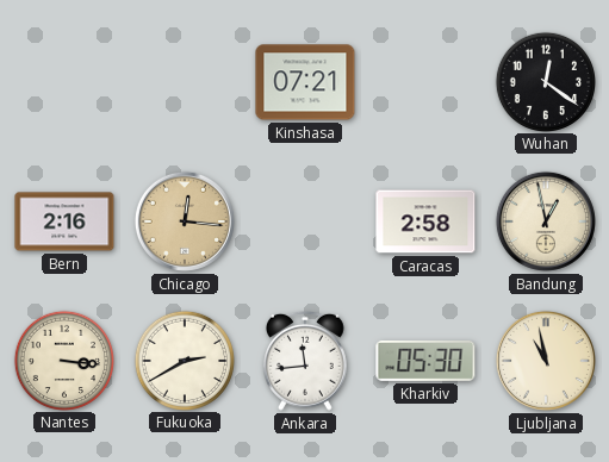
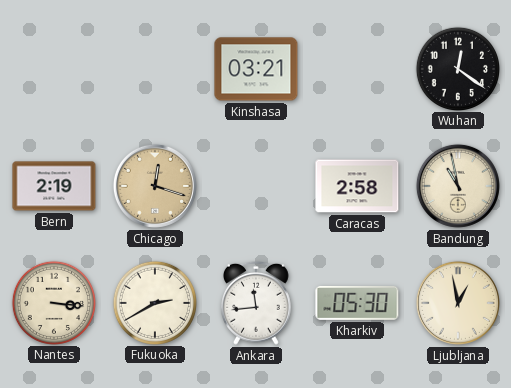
Kinshasa: 07:21 -> 03:21
Bern: 2:16 -> 2:19
Chicago: 12:16 -> 12:18
Bandung: 12:58 -> 10:58
Ljubljana: 10:58 -> 12:58
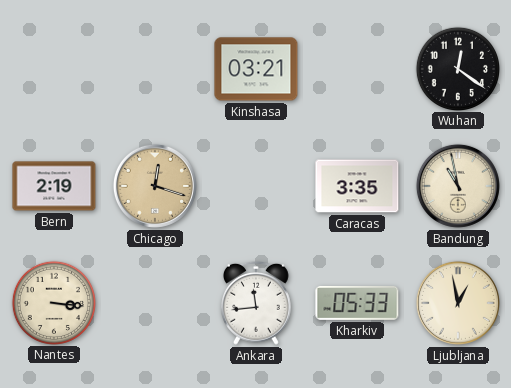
Caracas: 2:58 -> 3:35
Fukuoka: 2:40 -> none
Kharkiv: 05:30 -> 05:33
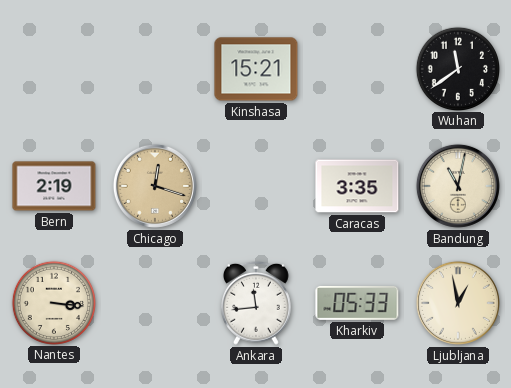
Kinshasa: 03:21 -> 15:21
Wuhan: 12:21 -> 11:39
Bandung: 10:58 -> 11:02
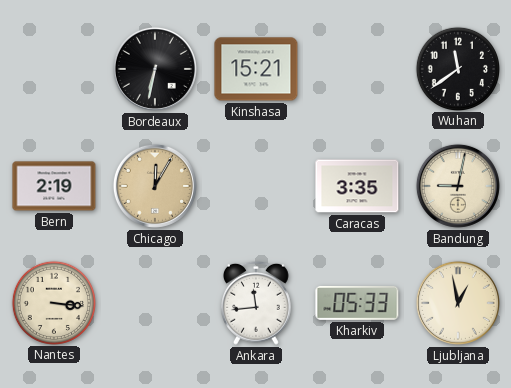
Bordeaux: none -> 6:32
Chicago: 12:18 -> 12:05
Bandung: 11:02 -> 9:02
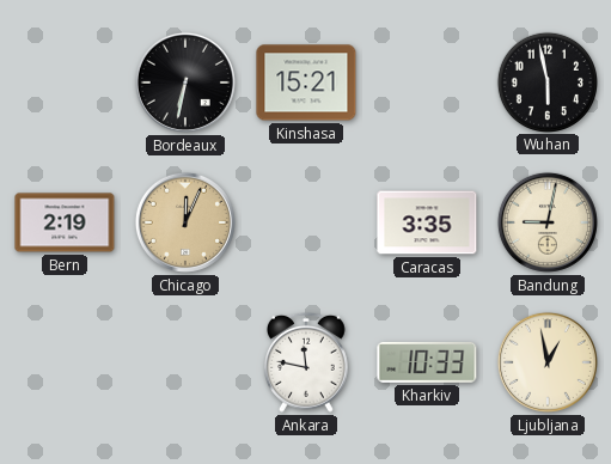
Wuhan: 11:39 -> 5:58
Chicago: 12:05 -> 12:04
Nantes: 3:16 -> none
Ankara: 11:44 -> 11:47
Kharkiv: 05:33 -> 10:33
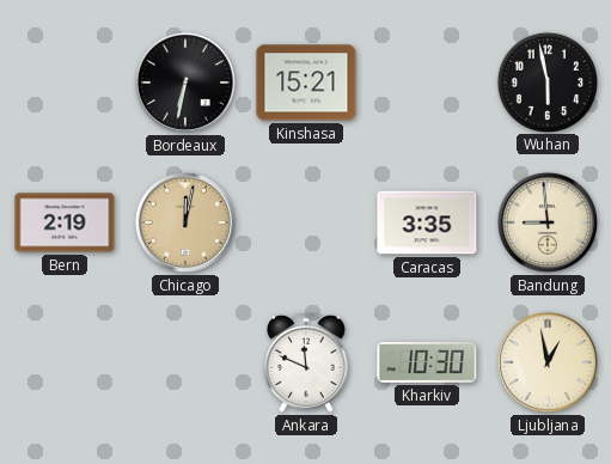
Chicago: 12:04 -> 12:02
Bandung: 9:02 -> 8:59
Ankara: 11:47 -> 11:49
Kharkiv: 10:33 -> 10:30
